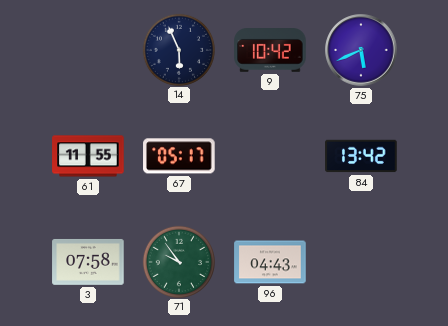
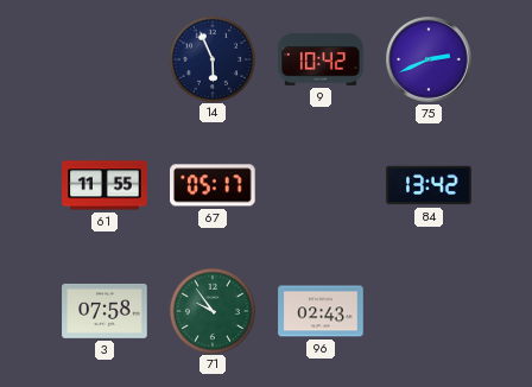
75: 5:41 -> 2:41
96: 04:43 -> 02:43
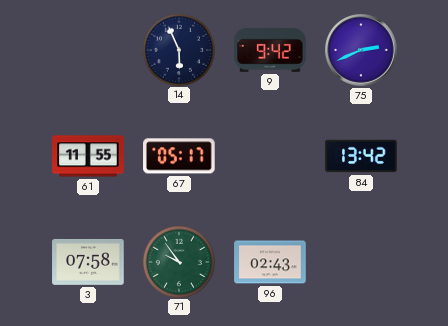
9: 10:42 -> 9:42
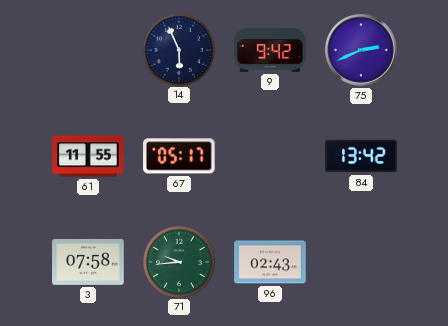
71: 9:54 -> 9:44
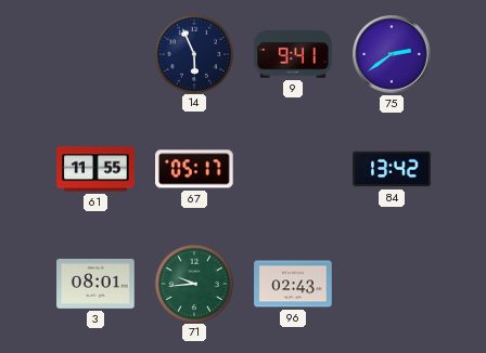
9: 9:42 -> 9:41
75: 2:41 -> 2:39
3: 07:58 -> 08:01
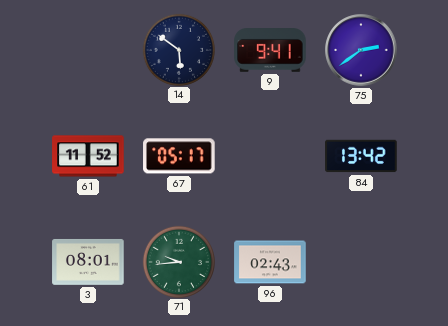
14: 5:56 -> 5:51
61: 11:55 -> 11:52
